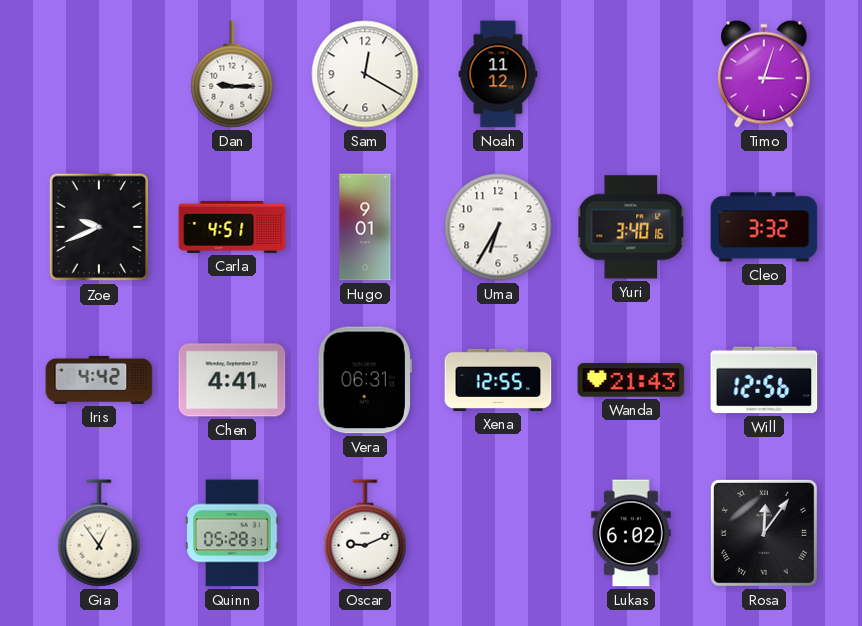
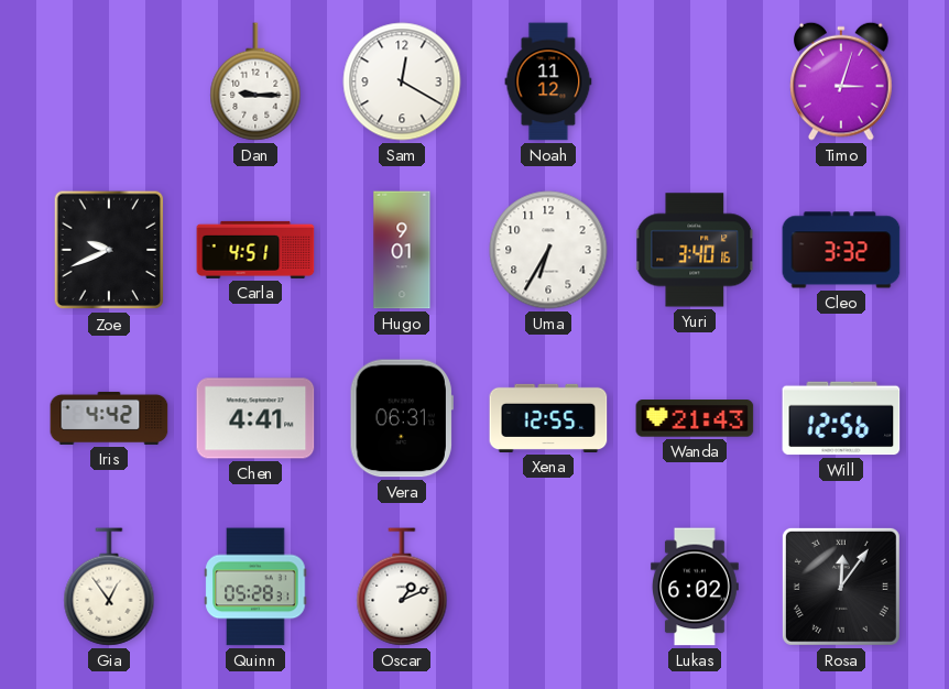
Oscar: 9:11 -> 1:11
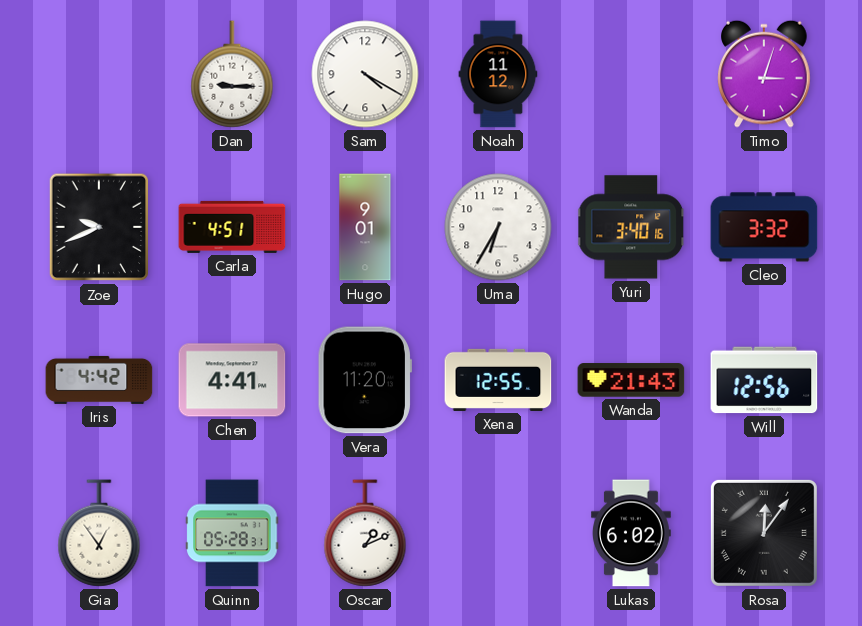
Sam: 12:20 -> 4:20
Vera: 06:31 -> 11:20
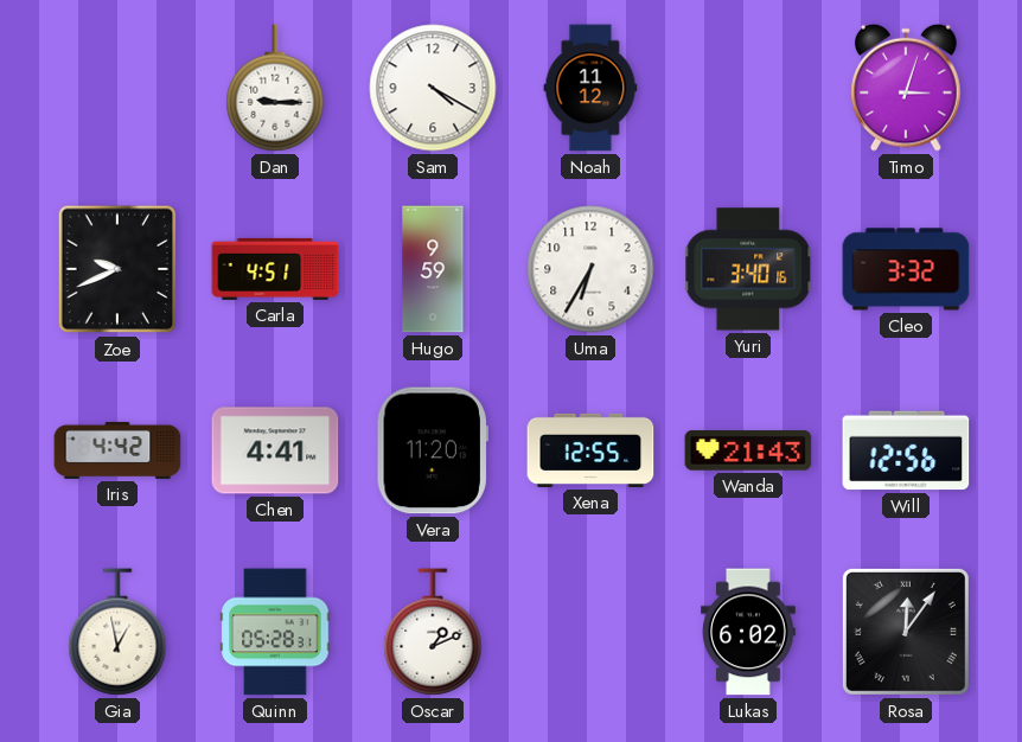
Hugo: 9:01 -> 9:59
Gia: 12:54 -> 12:58
